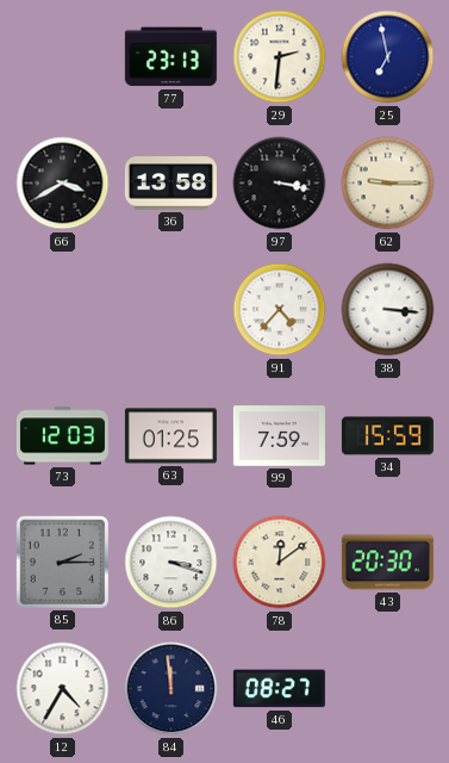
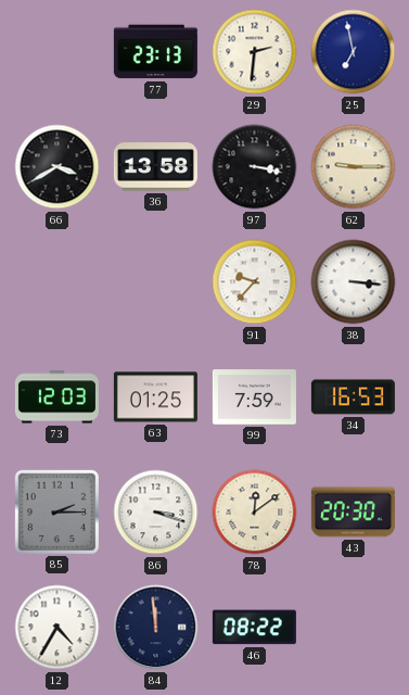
91: 4:37 -> 9:37
34: 15:59 -> 16:53
46: 08:27 -> 08:22
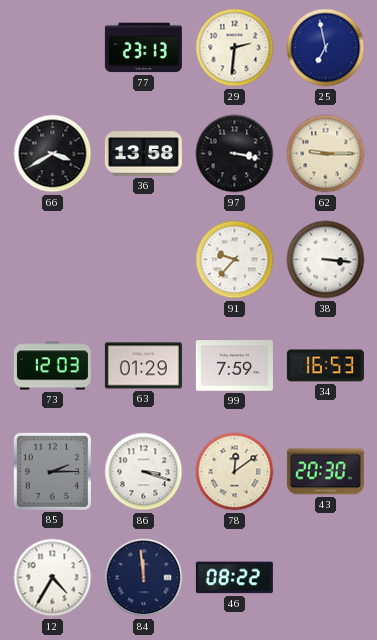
63: 01:25 -> 01:29
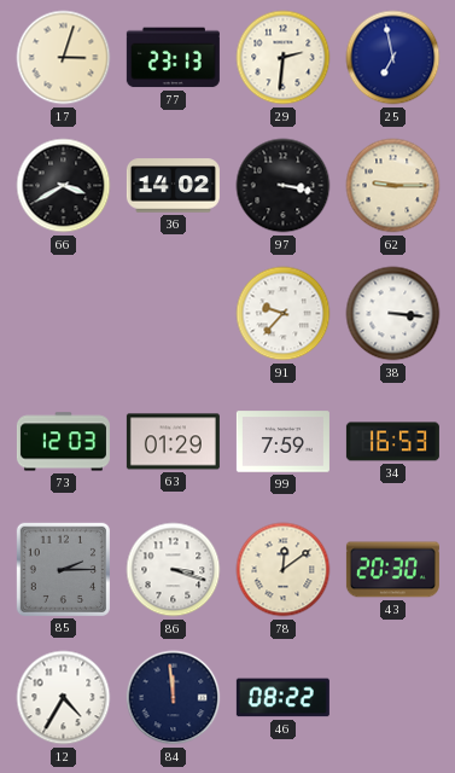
17: none -> 3:03
36: 13:58 -> 14:02
